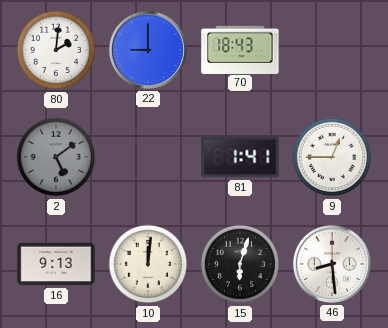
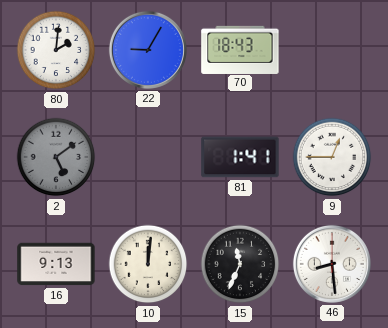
22: 9:00 -> 9:05
15: 6:03 -> 11:34
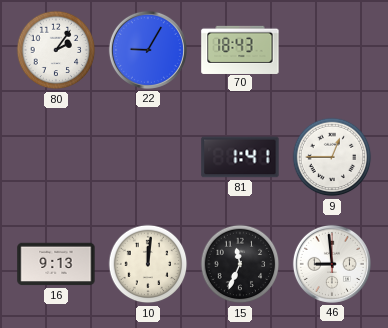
80: 2:01 -> 2:06
2: 5:09 -> none
46: 8:29 -> 8:59
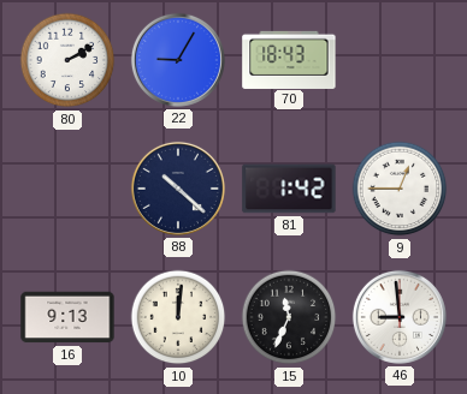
80: 2:06 -> 2:10
88: none -> 10:22
81: 1:41 -> 1:42
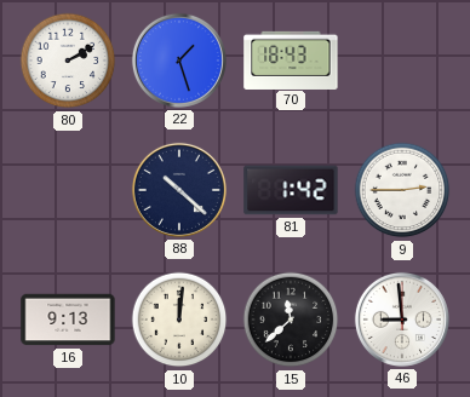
22: 9:05 -> 1:27
9: 12:45 -> 2:45
15: 11:34 -> 11:38
